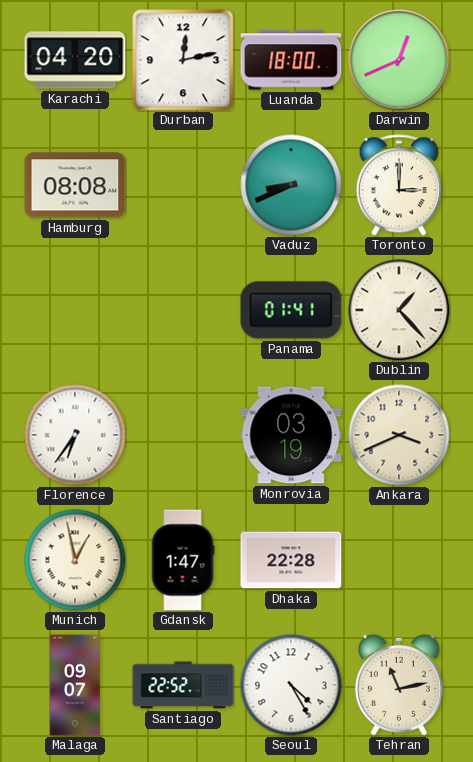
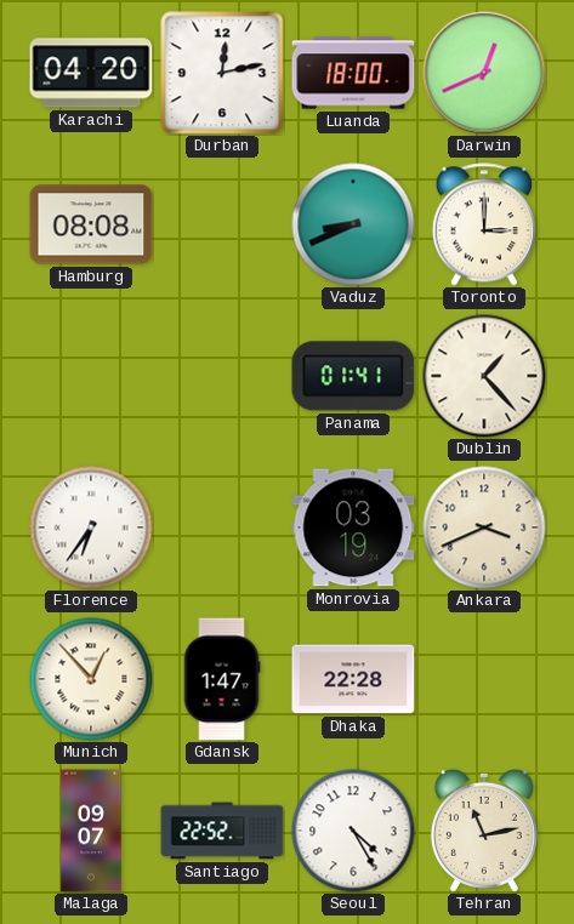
Munich: 12:58 -> 12:53
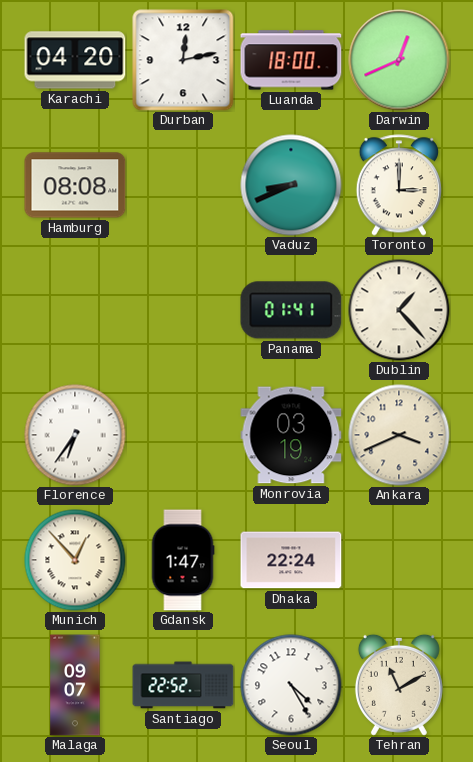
Dhaka: 22:28 -> 22:24
Tehran: 11:13 -> 11:10
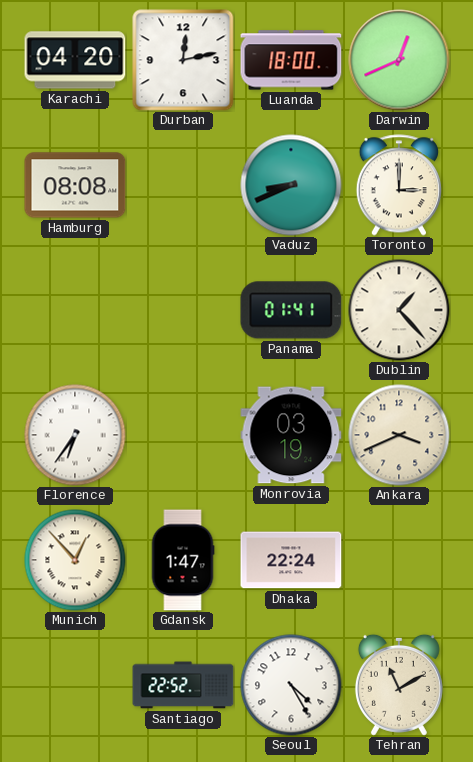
Malaga: 09:07 -> none
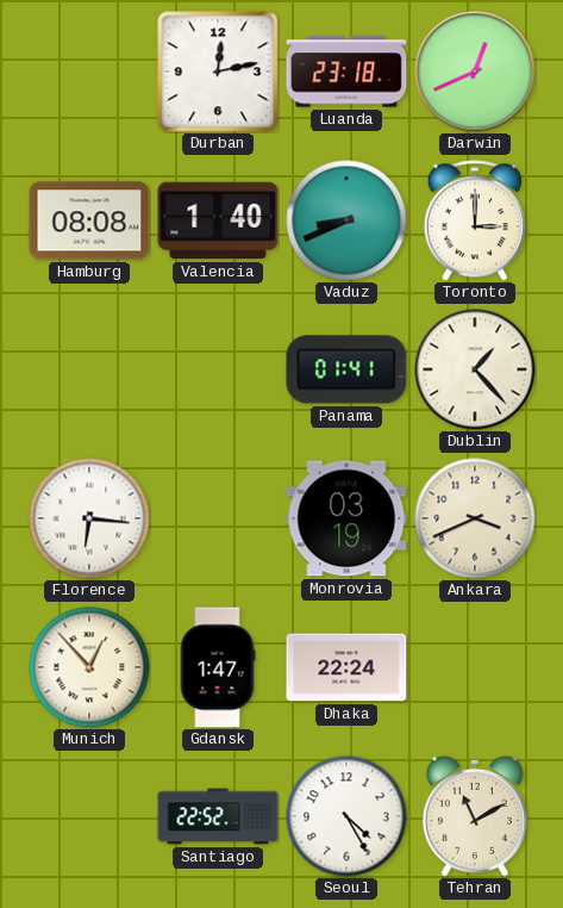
Karachi: 04:20 -> none
Luanda: 18:00 -> 23:18
Valencia: none -> 1:40
Florence: 6:36 -> 6:16
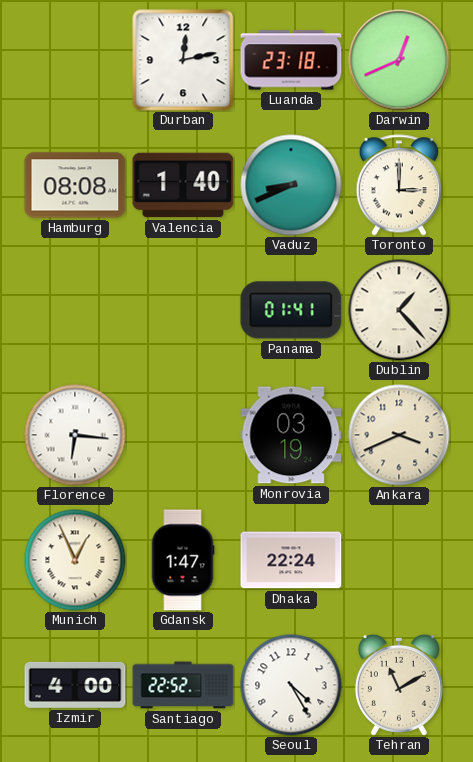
Munich: 12:53 -> 12:56
Izmir: none -> 4:00
